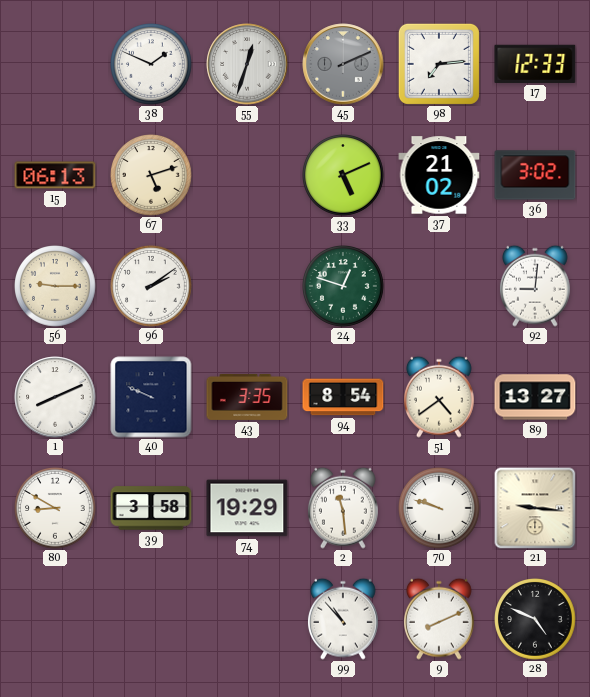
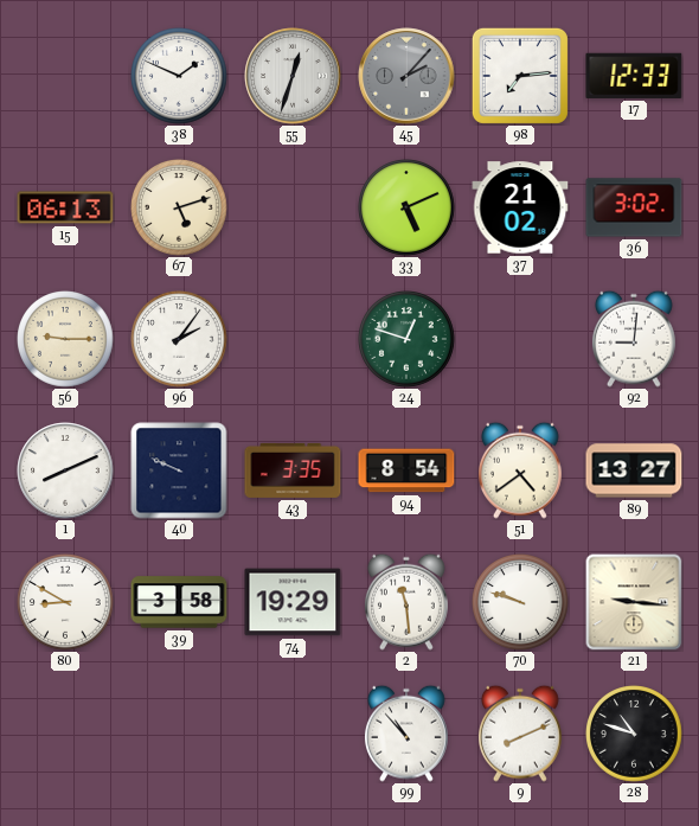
45: 2:11 -> 2:07
96: 2:09 -> 2:06
28: 4:49 -> 10:48
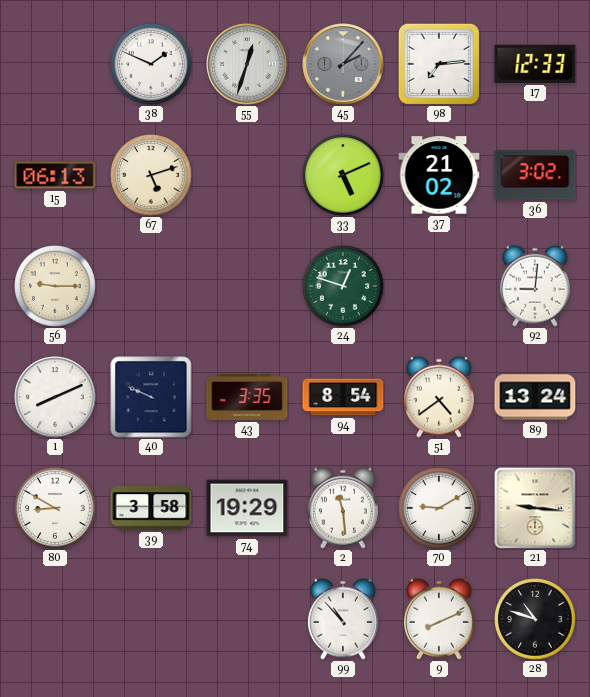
96: 2:06 -> none
89: 13:27 -> 13:24
70: 9:48 -> 9:10
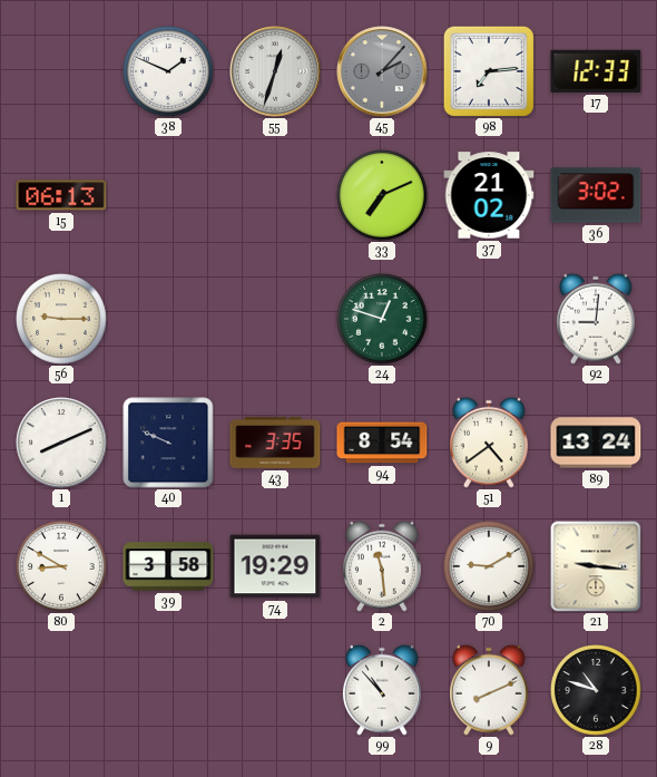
67: 5:12 -> none
33: 5:11 -> 7:11
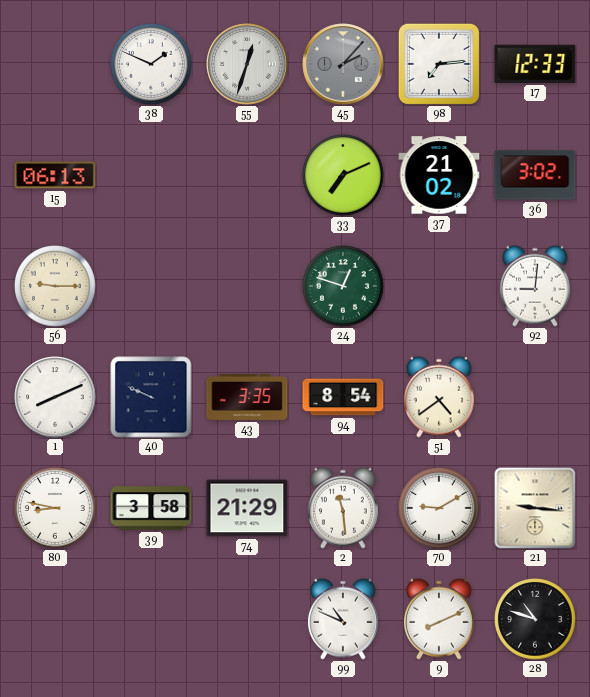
89: 13:24 -> none
80: 8:50 -> 8:47
74: 19:29 -> 21:29
99: 10:53 -> 10:49
